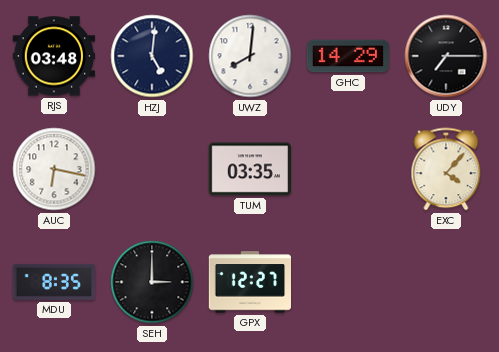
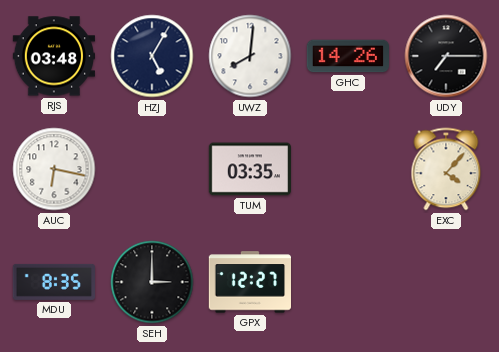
HZJ: 5:01 -> 5:05
GHC: 14:29 -> 14:26
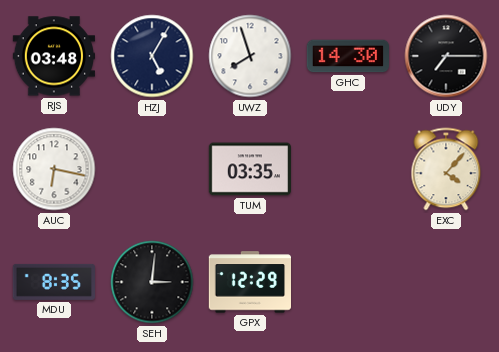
UWZ: 8:01 -> 7:57
GHC: 14:26 -> 14:30
SEH: 3:00 -> 3:01
GPX: 12:27 -> 12:29
